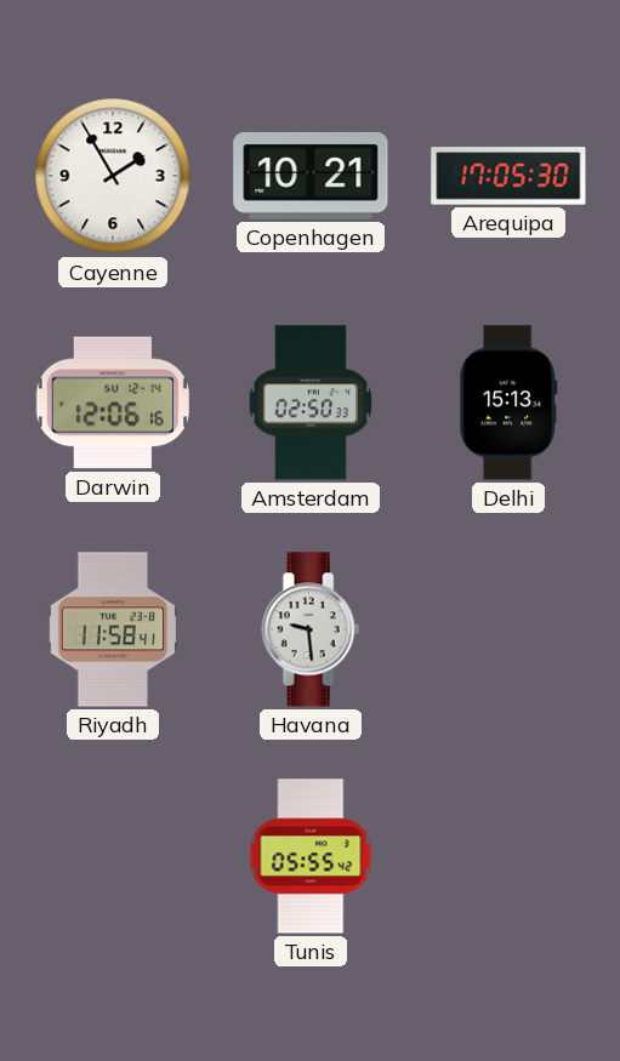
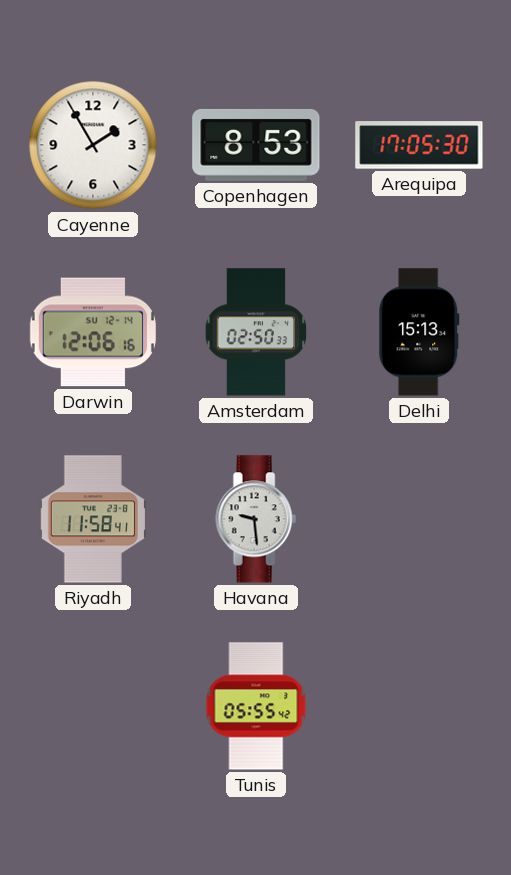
Copenhagen: 10:21 -> 8:53
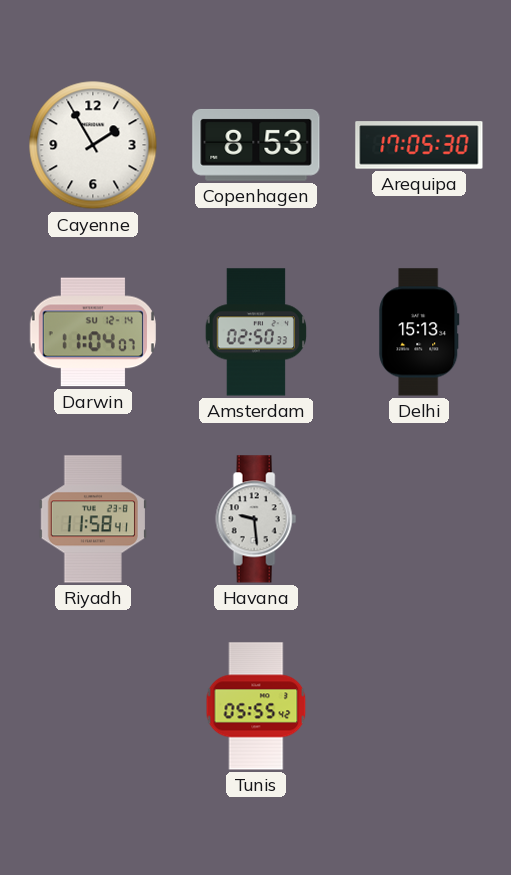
Darwin: 12:06 -> 11:04
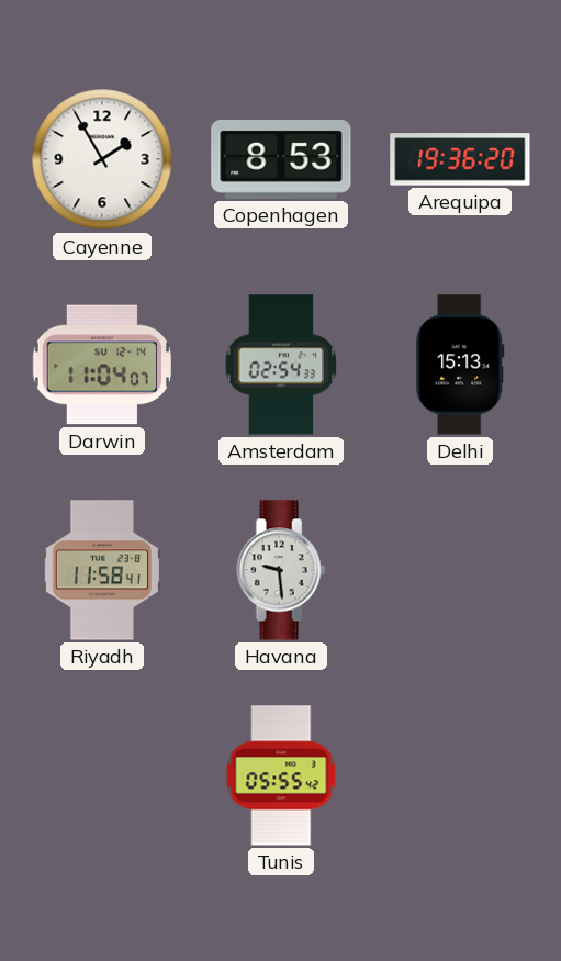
Arequipa: 17:05 -> 19:36
Amsterdam: 02:50 -> 02:54
